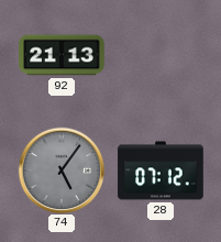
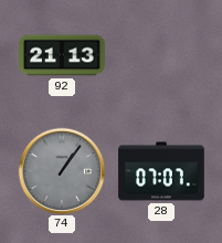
74: 5:06 -> 1:06
28: 07:12 -> 07:07
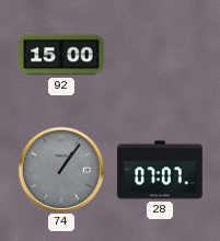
92: 21:13 -> 15:00
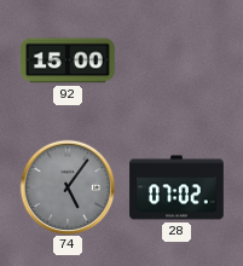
74: 1:06 -> 5:06
28: 07:07 -> 07:02
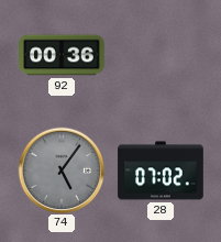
92: 15:00 -> 00:36
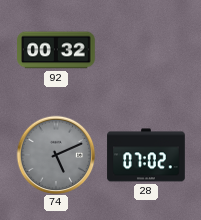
92: 00:36 -> 00:32
74: 5:06 -> 5:11
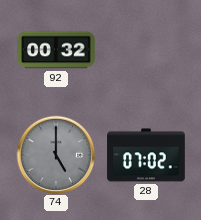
74: 5:11 -> 5:00
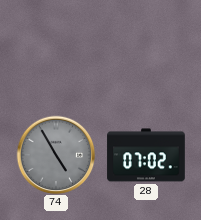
92: 00:32 -> none
74: 5:00 -> 4:55
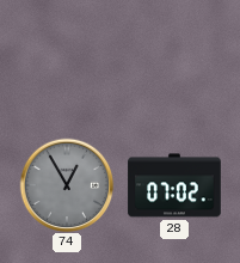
74: 4:55 -> 12:55
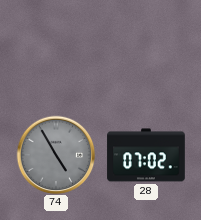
74: 12:55 -> 4:55
